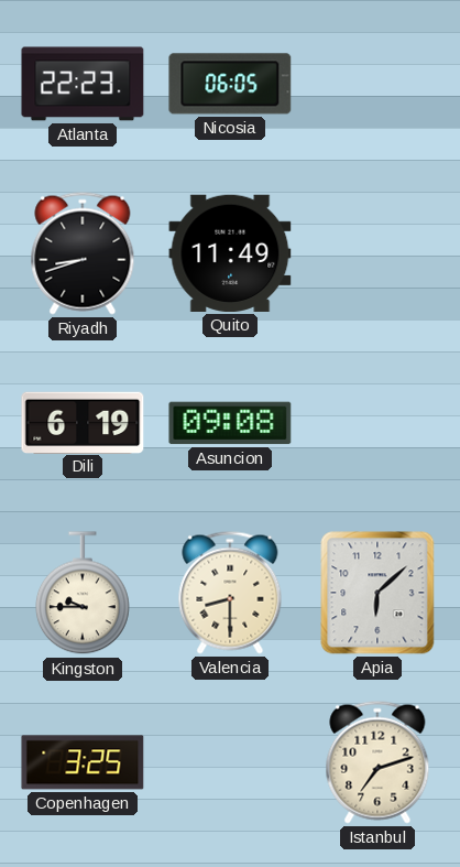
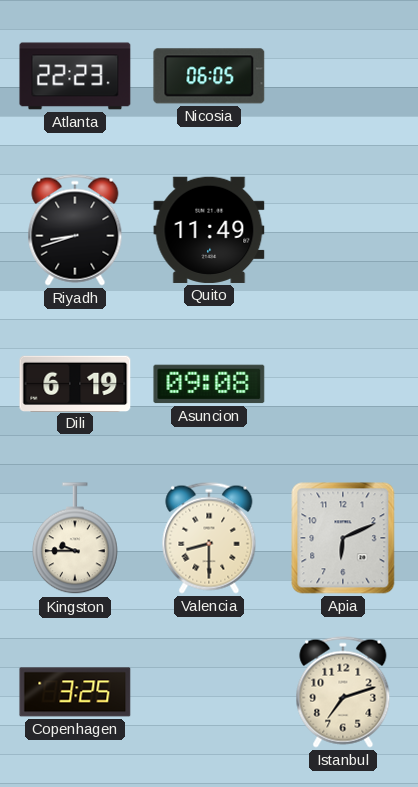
Apia: 6:08 -> 6:11
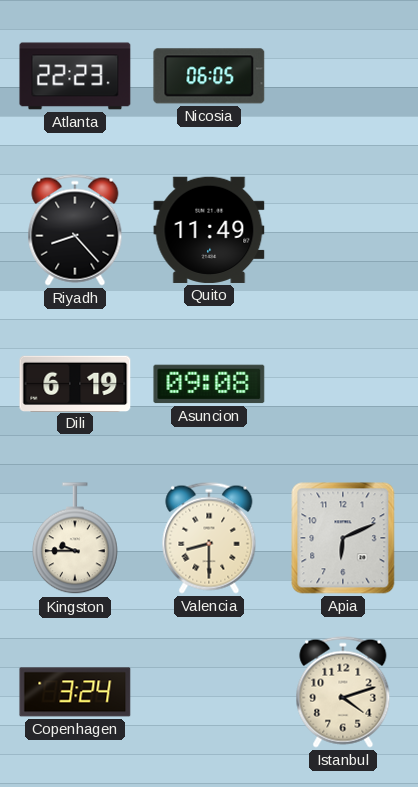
Riyadh: 8:42 -> 8:23
Copenhagen: 3:25 -> 3:24
Istanbul: 7:12 -> 4:12
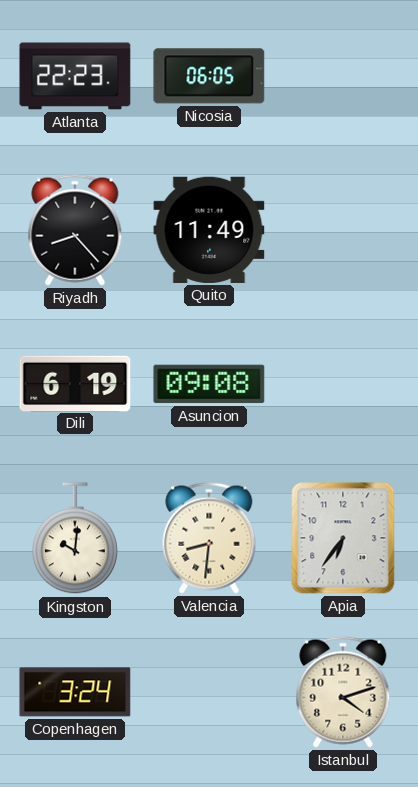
Kingston: 9:45 -> 10:01
Valencia: 8:30 -> 8:31
Apia: 6:11 -> 6:36
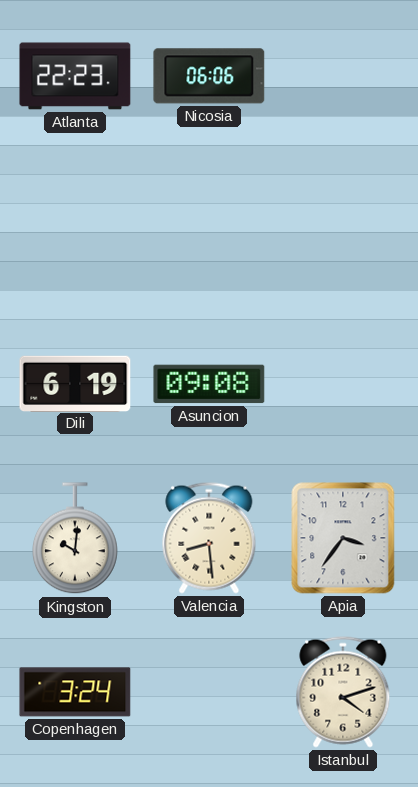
Nicosia: 06:05 -> 06:06
Riyadh: 8:23 -> none
Quito: 11:49 -> none
Valencia: 8:31 -> 8:29
Apia: 6:36 -> 3:36
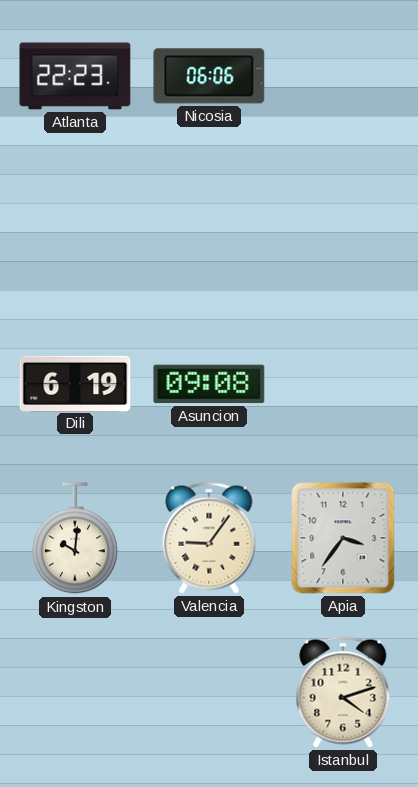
Valencia: 8:29 -> 9:06
Copenhagen: 3:24 -> none
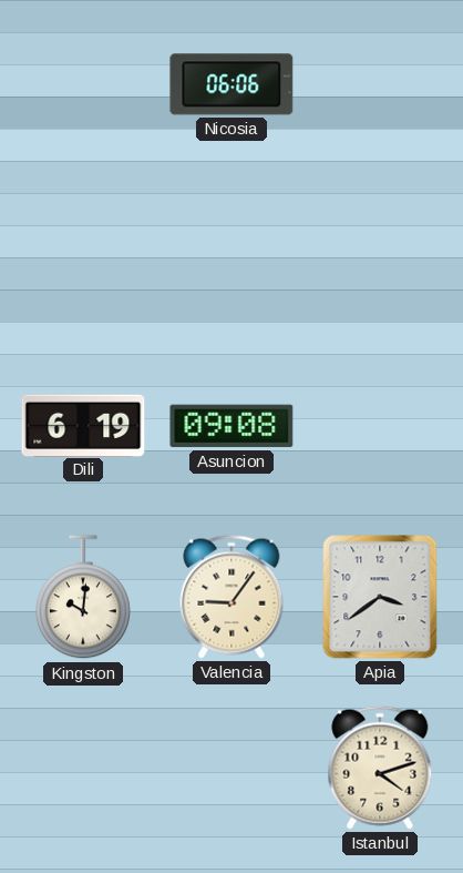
Atlanta: 22:23 -> none
Apia: 3:36 -> 3:39
